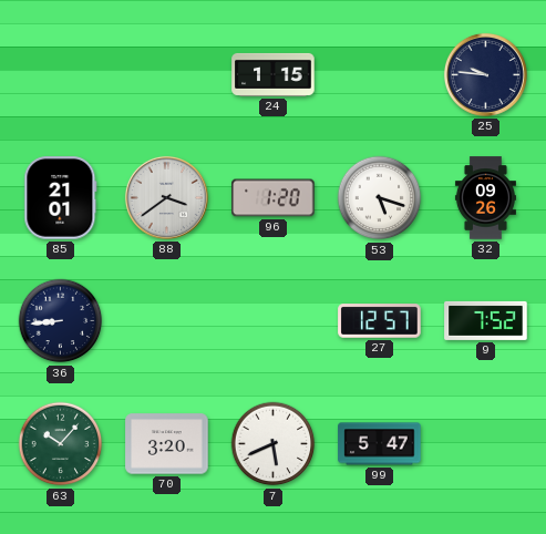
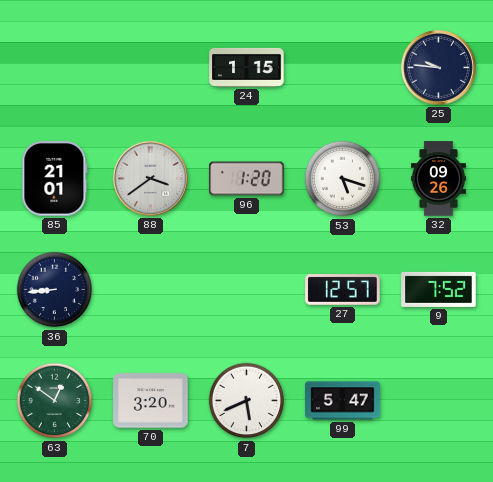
63: 10:07 -> 12:51
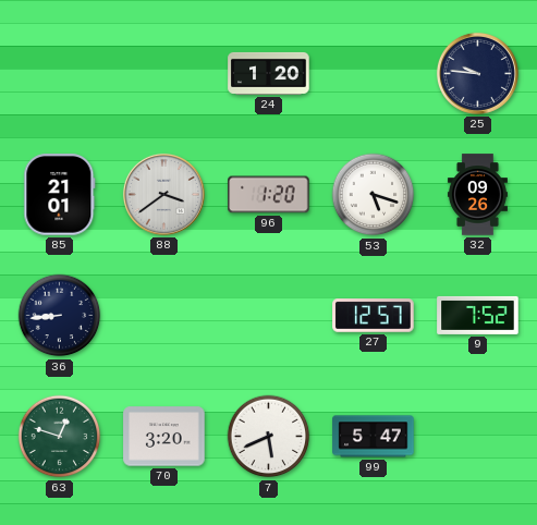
24: 1:15 -> 1:20
63: 12:51 -> 12:48
